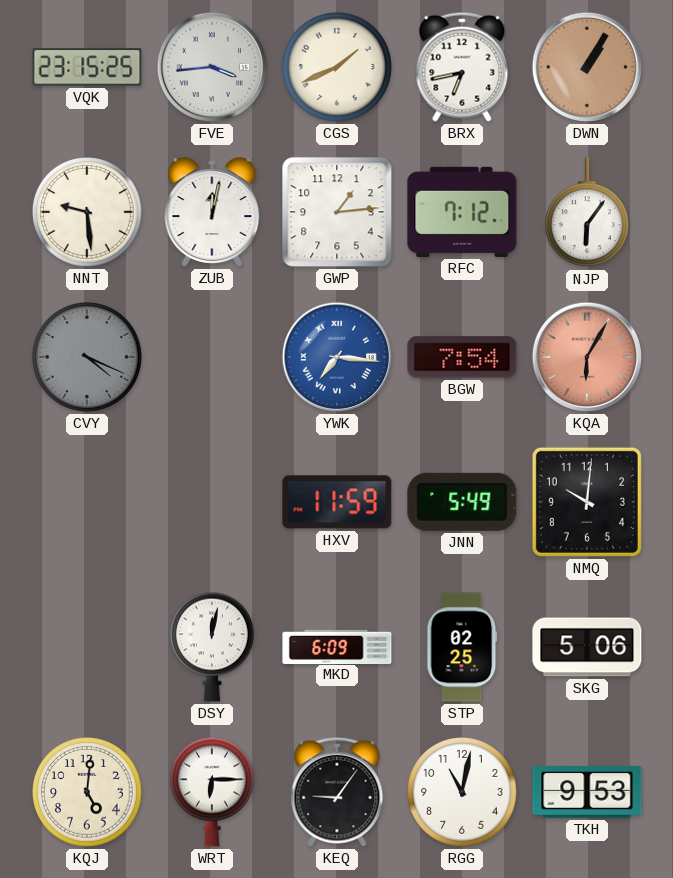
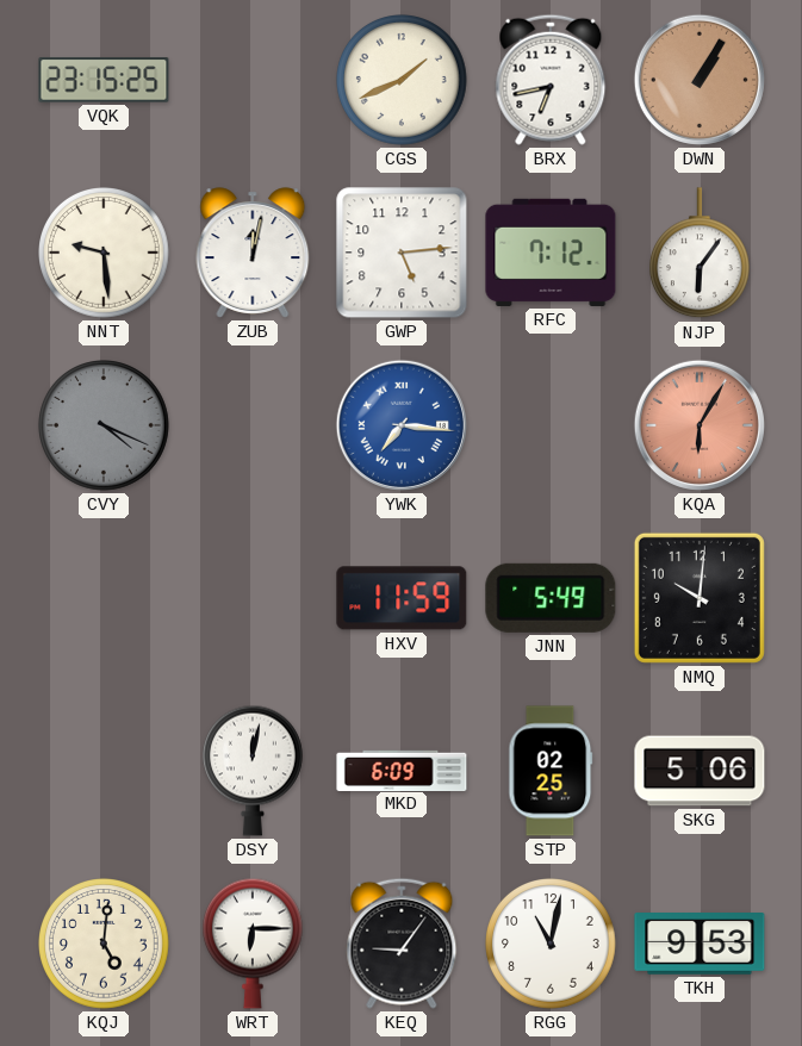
FVE: 3:44 -> none
GWP: 1:14 -> 5:14
BGW: 7:54 -> none
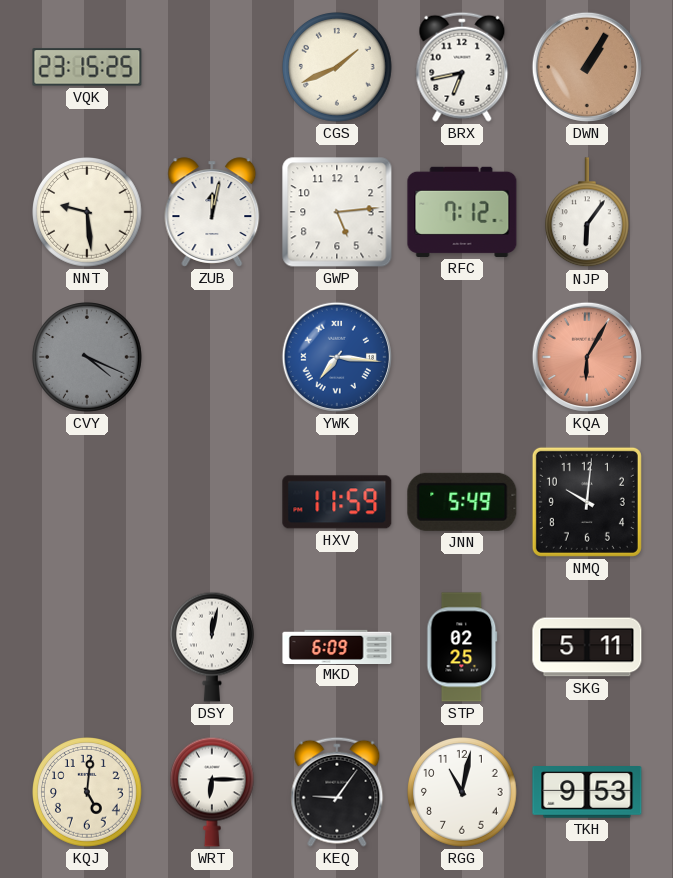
SKG: 5:06 -> 5:11
